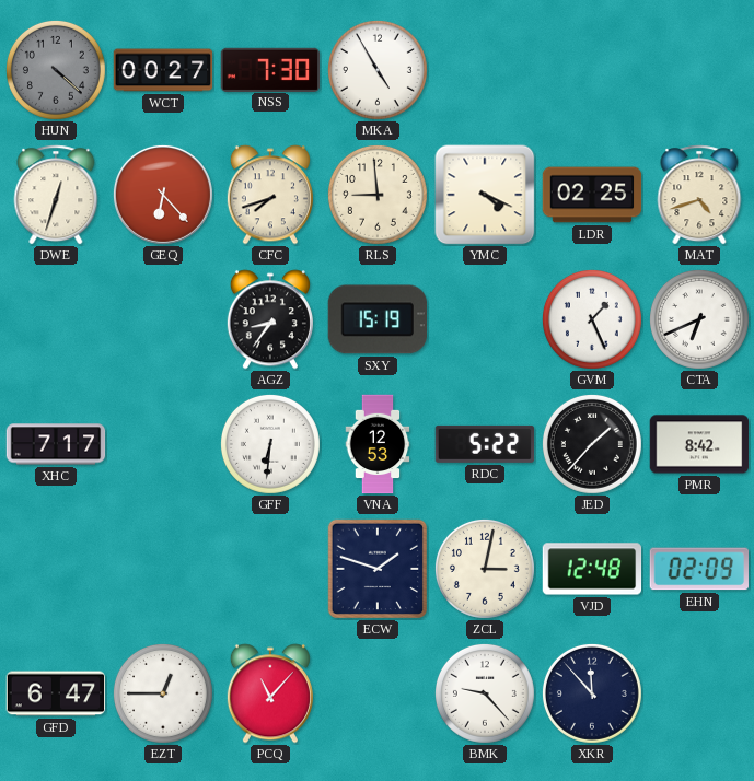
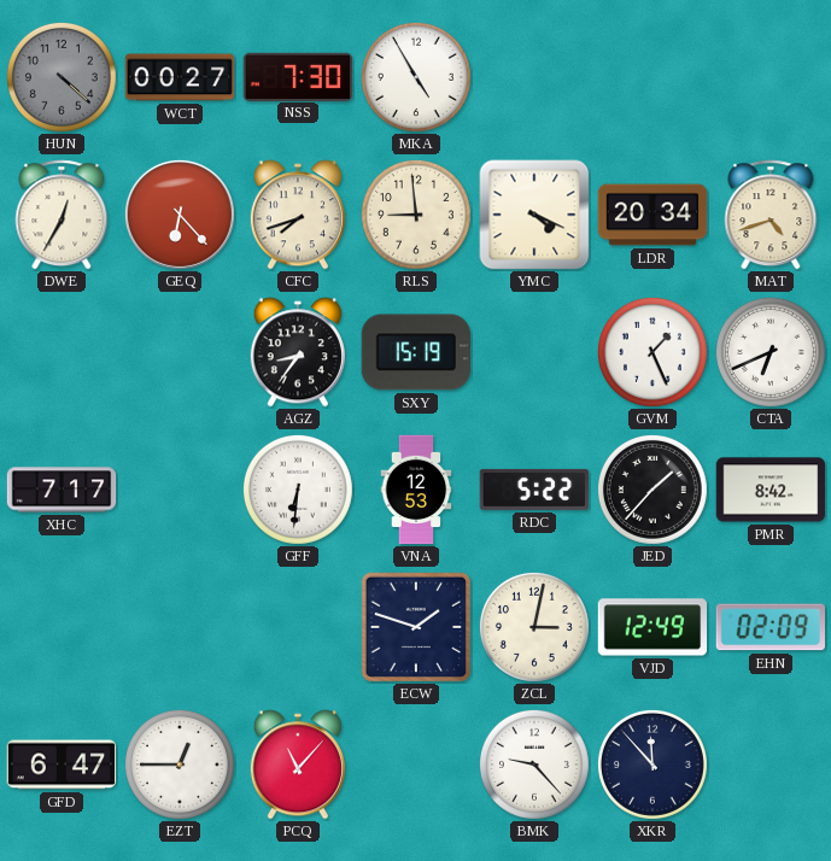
DWE: 12:33 -> 12:35
LDR: 02:25 -> 20:34
VJD: 12:48 -> 12:49
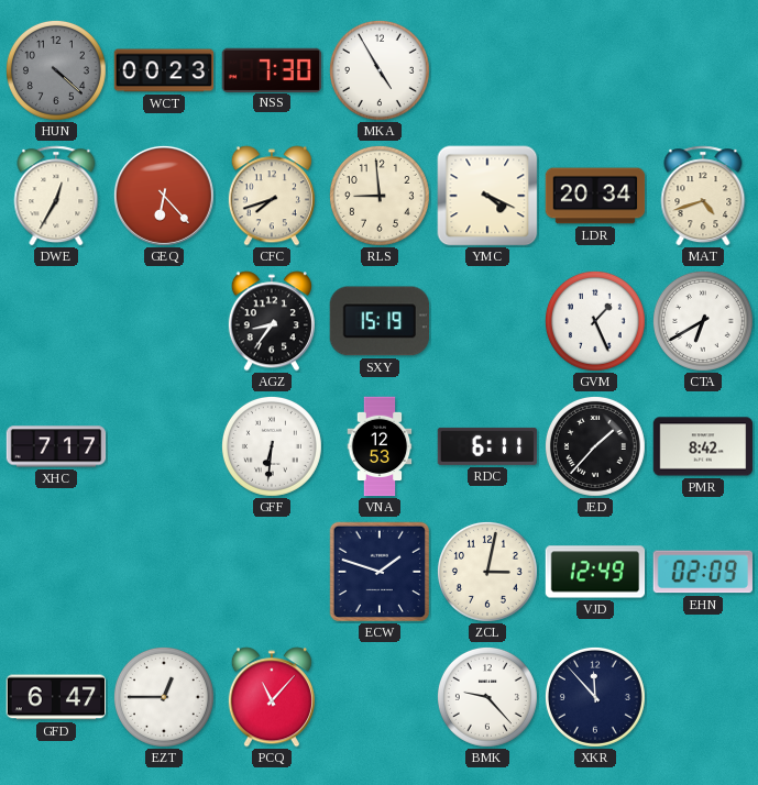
WCT: 00:27 -> 00:23
CTA: 6:41 -> 6:40
RDC: 5:22 -> 6:11
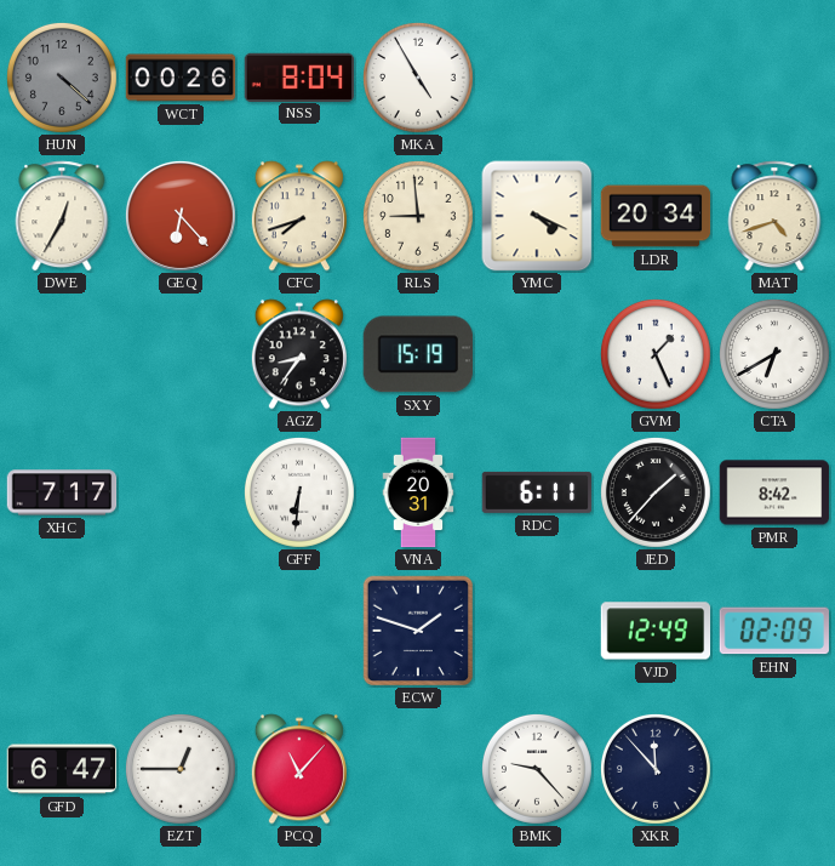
WCT: 00:23 -> 00:26
NSS: 7:30 -> 8:04
VNA: 12:53 -> 20:31
ZCL: 3:02 -> none
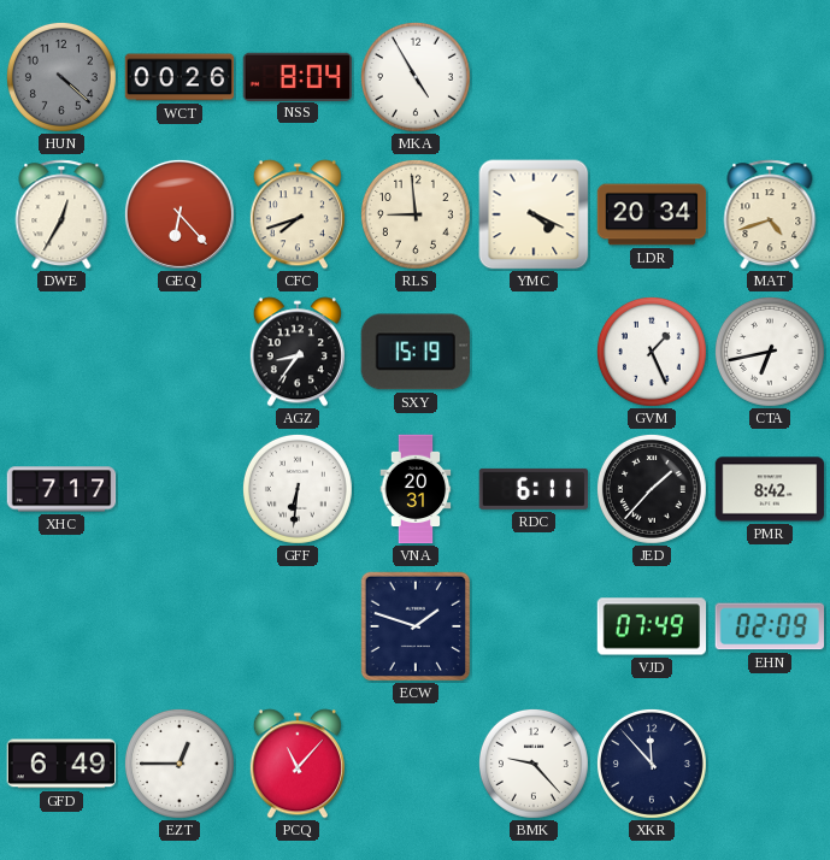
CTA: 6:40 -> 6:43
VJD: 12:49 -> 07:49
GFD: 6:47 -> 6:49
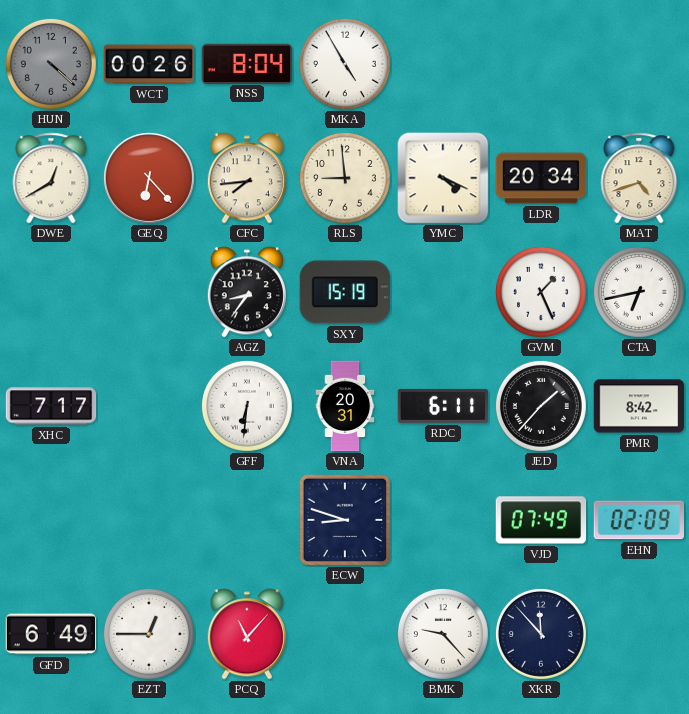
DWE: 12:35 -> 12:40
CFC: 7:42 -> 7:44
ECW: 1:48 -> 8:48
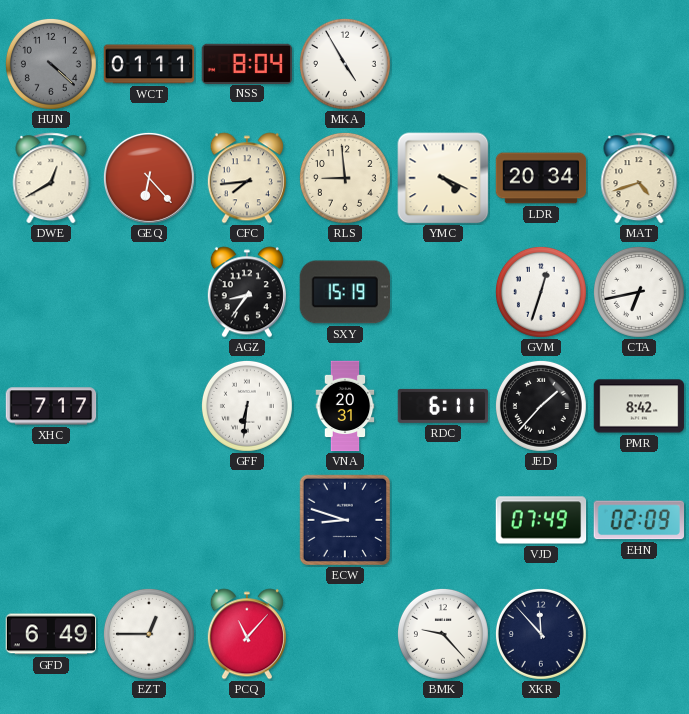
WCT: 00:26 -> 01:11
GVM: 1:26 -> 12:33
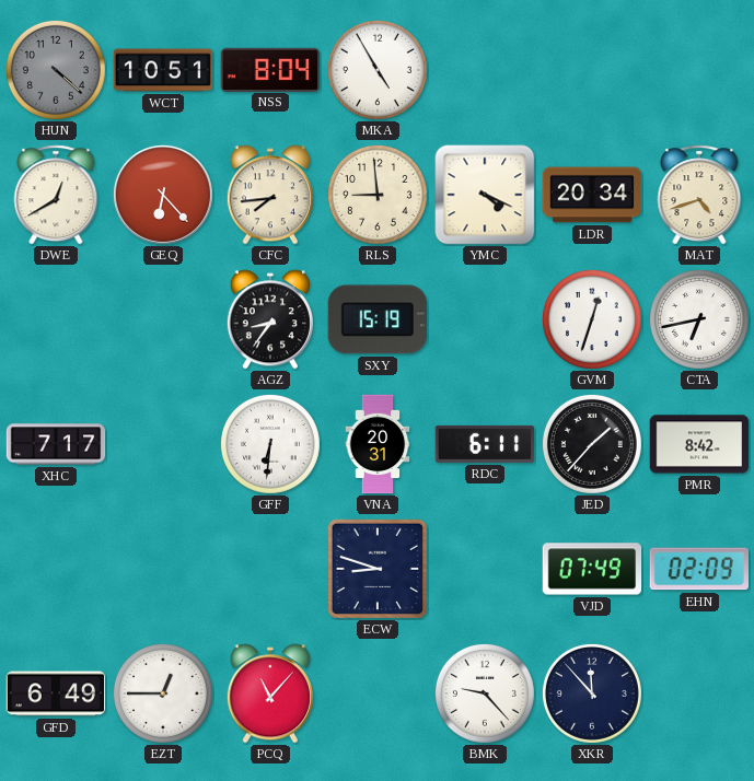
WCT: 01:11 -> 10:51
